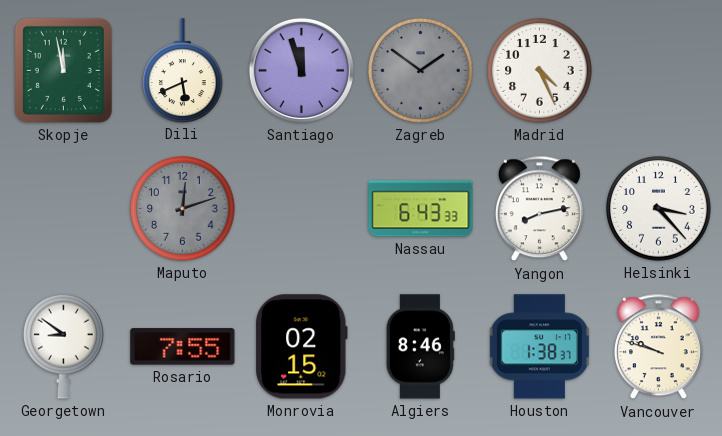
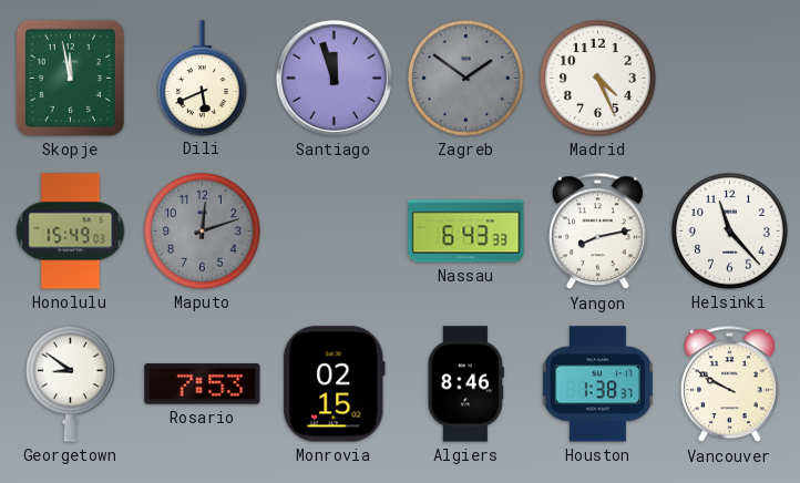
Honolulu: none -> 15:49
Helsinki: 3:23 -> 11:23
Rosario: 7:55 -> 7:53
Vancouver: 9:48 -> 9:50
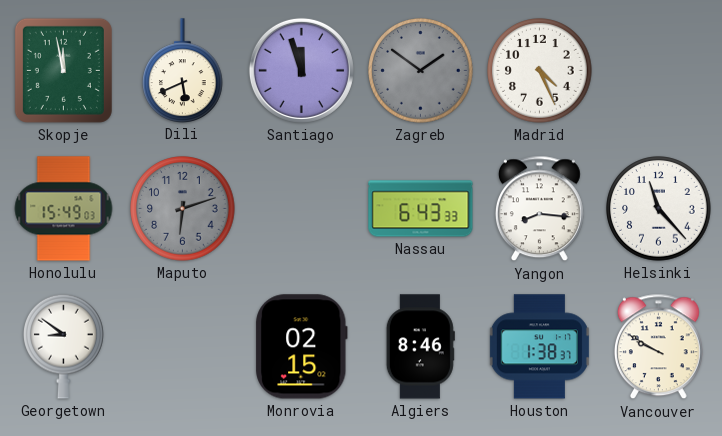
Maputo: 12:12 -> 6:12
Yangon: 8:13 -> 8:16
Rosario: 7:53 -> none
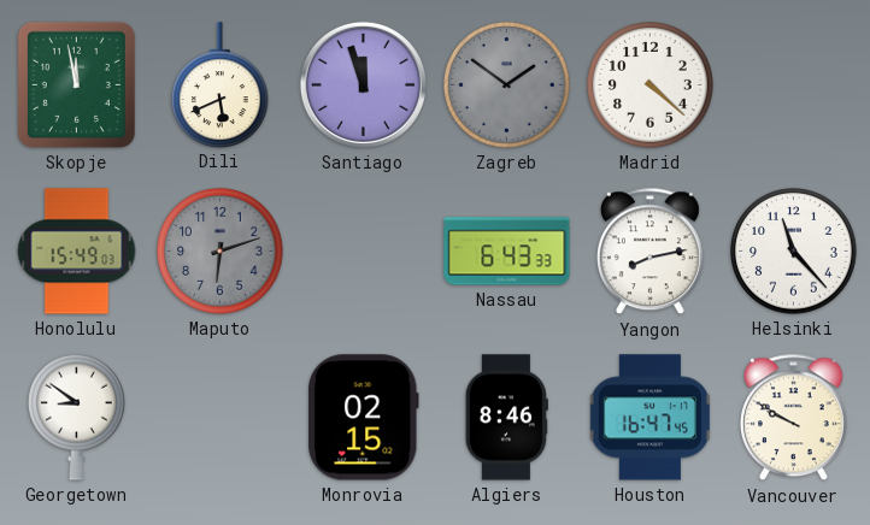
Madrid: 4:26 -> 4:22
Yangon: 8:16 -> 8:13
Houston: 1:38 -> 16:47
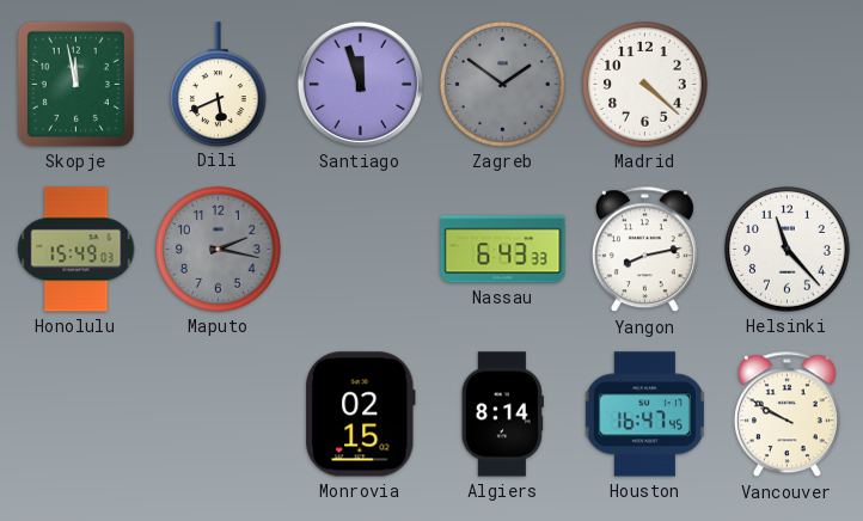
Maputo: 6:12 -> 2:17
Georgetown: 8:51 -> none
Algiers: 8:46 -> 8:14
